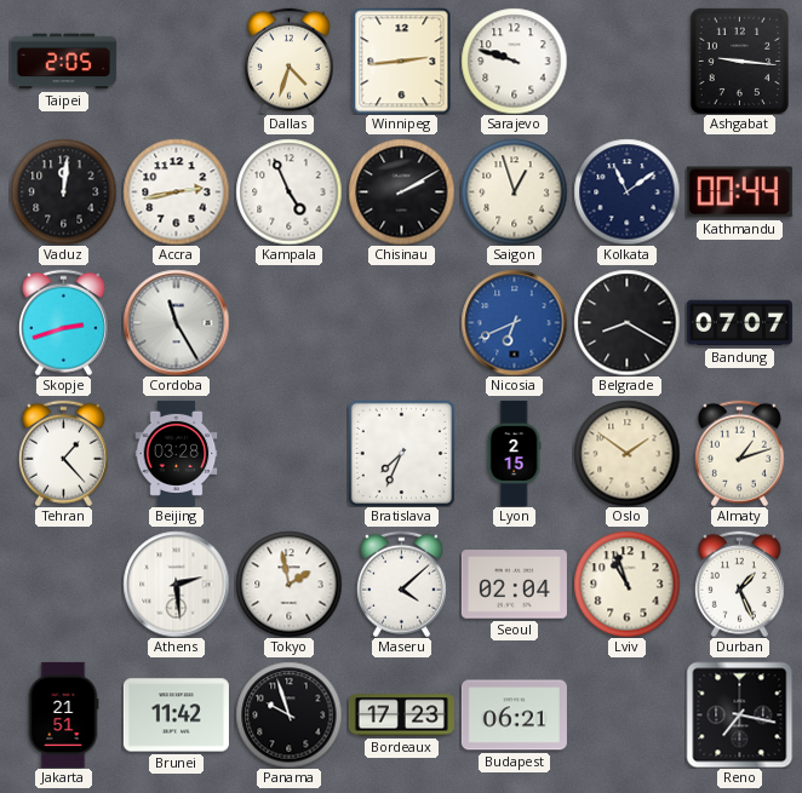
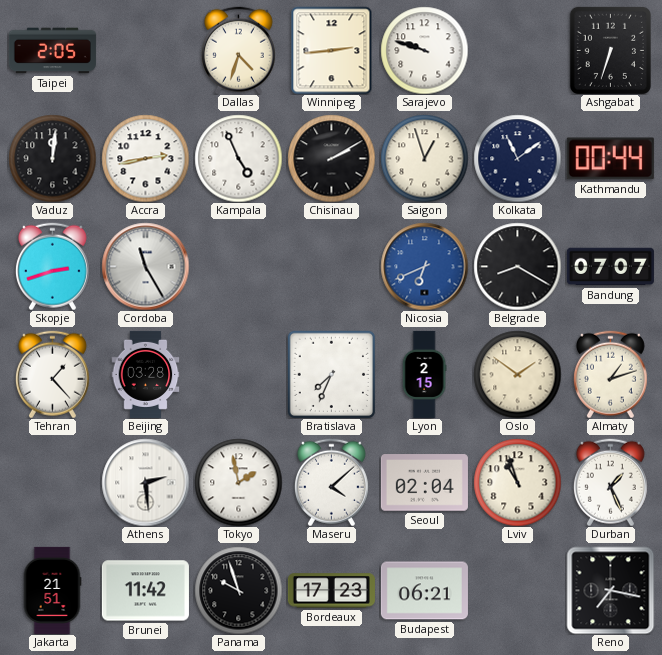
Ashgabat: 9:16 -> 6:33
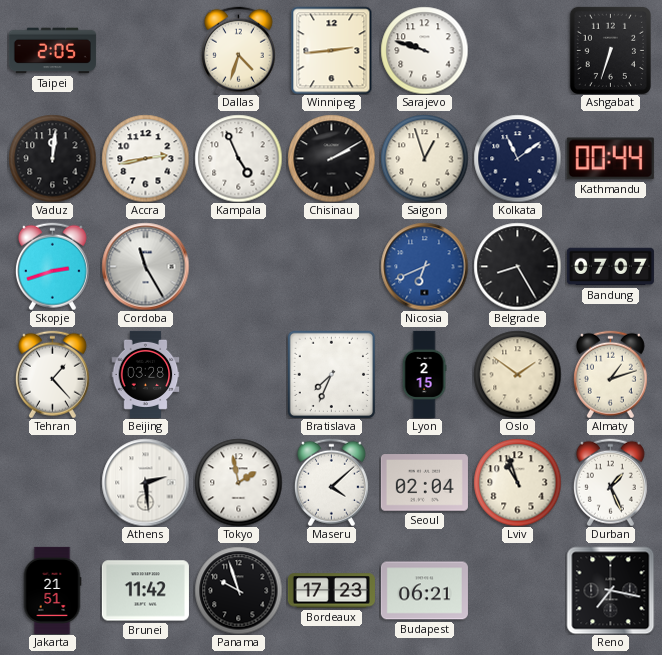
Belgrade: 8:20 -> 8:25
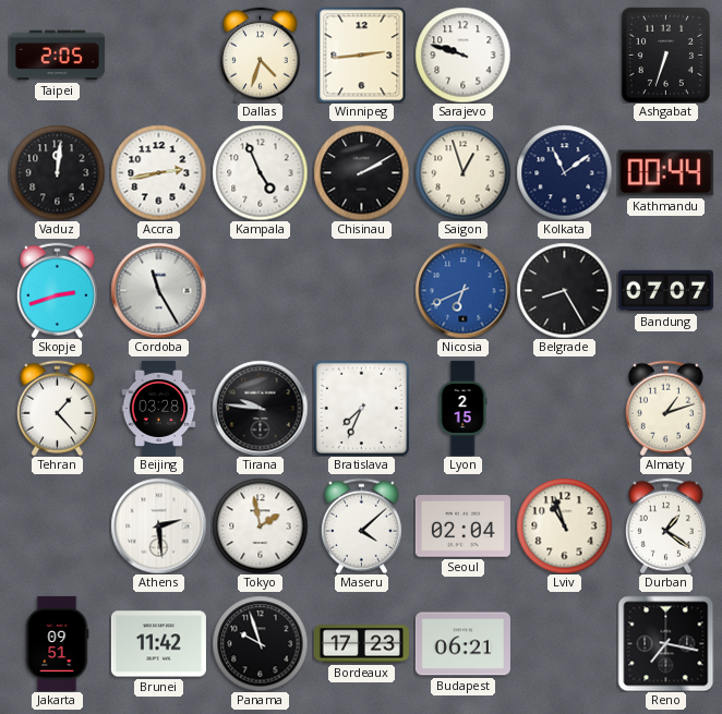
Tirana: none -> 9:46
Oslo: 1:51 -> none
Durban: 1:26 -> 1:21
Jakarta: 21:51 -> 09:51
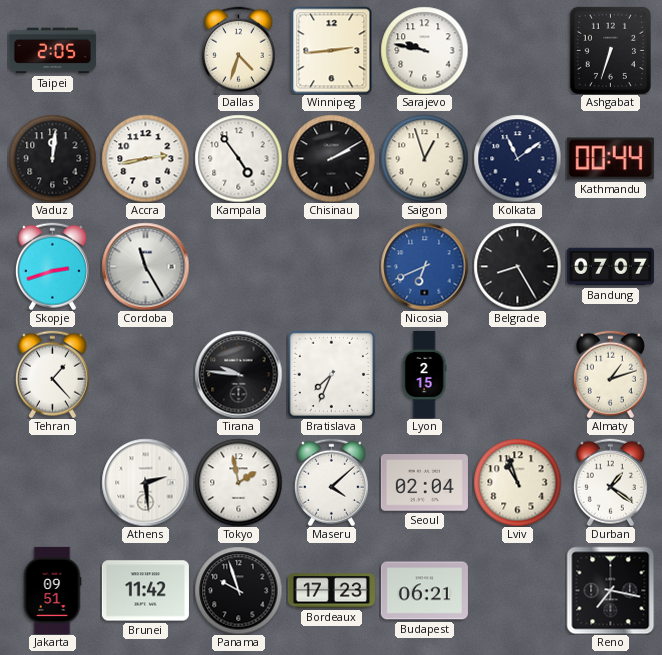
Sarajevo: 9:48 -> 9:47
Kampala: 4:56 -> 4:54
Beijing: 03:28 -> none
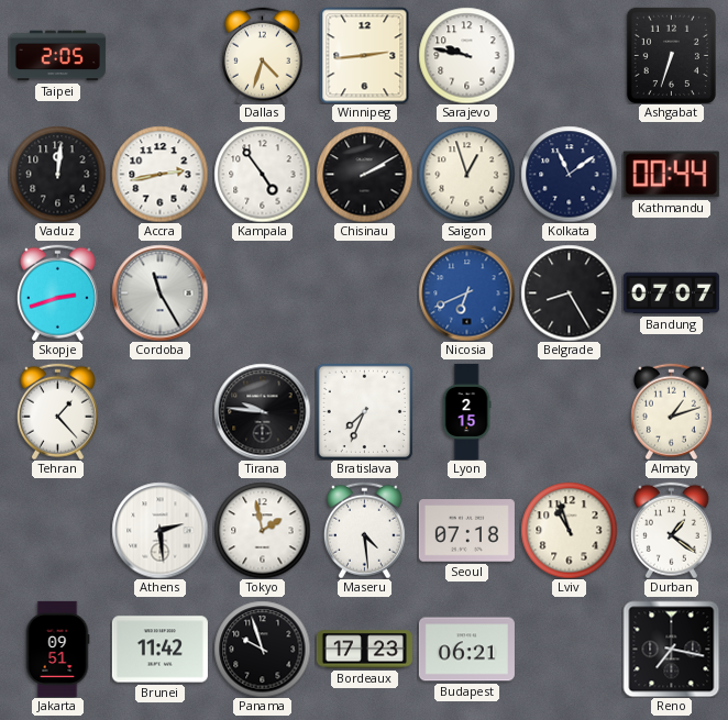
Maseru: 4:08 -> 4:29
Seoul: 02:04 -> 07:18
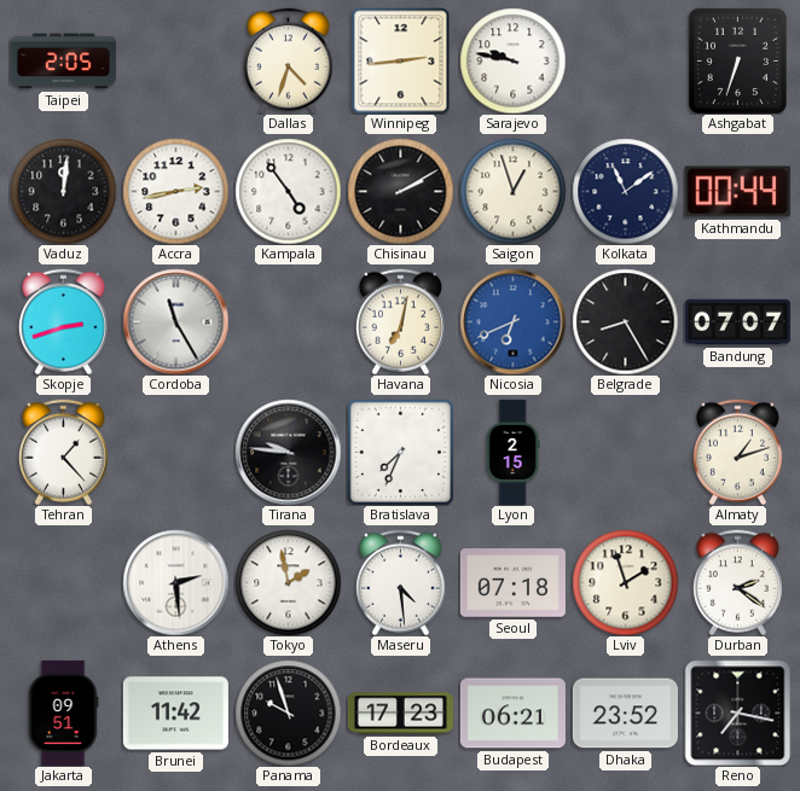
Havana: none -> 7:02
Lviv: 10:57 -> 1:57
Durban: 1:21 -> 2:21
Dhaka: none -> 23:52
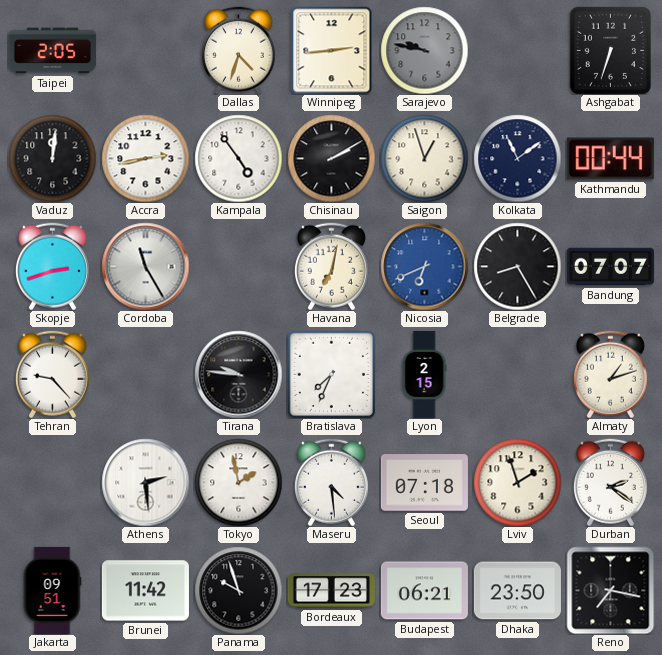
Sarajevo dial: white -> grey
Tehran: 1:23 -> 9:23
Dhaka: 23:52 -> 23:50
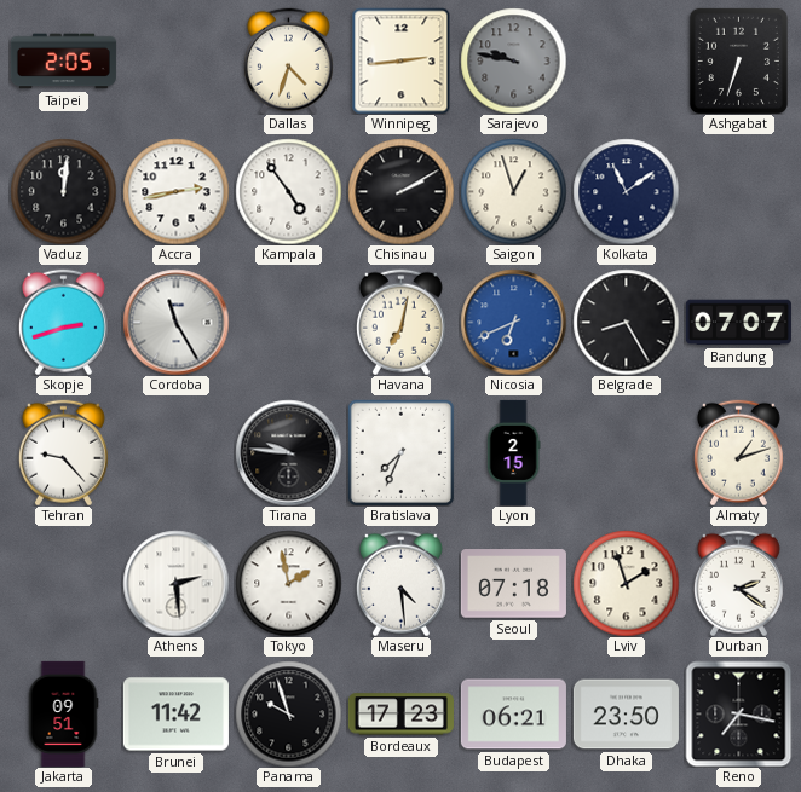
Kathmandu: 00:44 -> none
